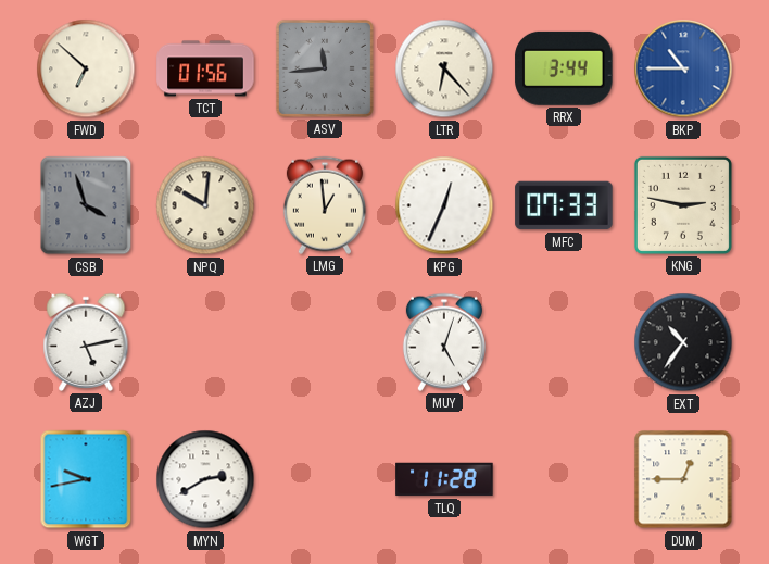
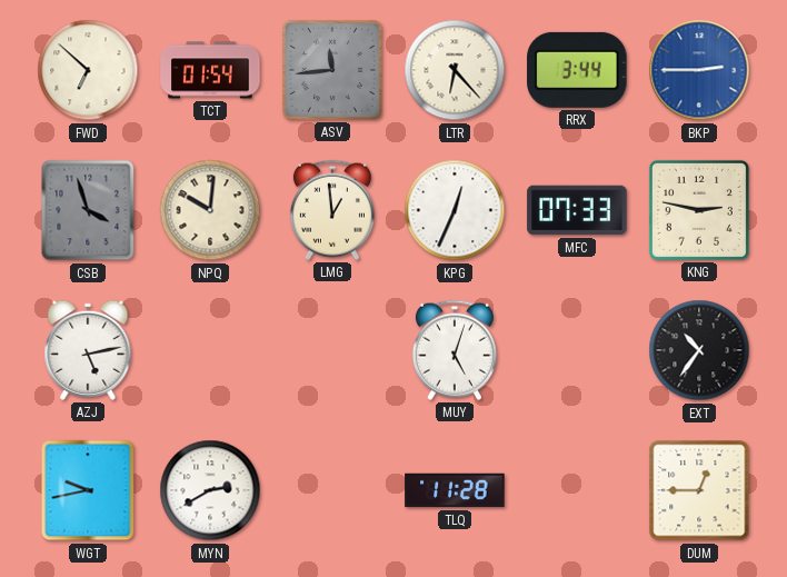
TCT: 01:56 -> 01:54
BKP: 10:45 -> 2:45
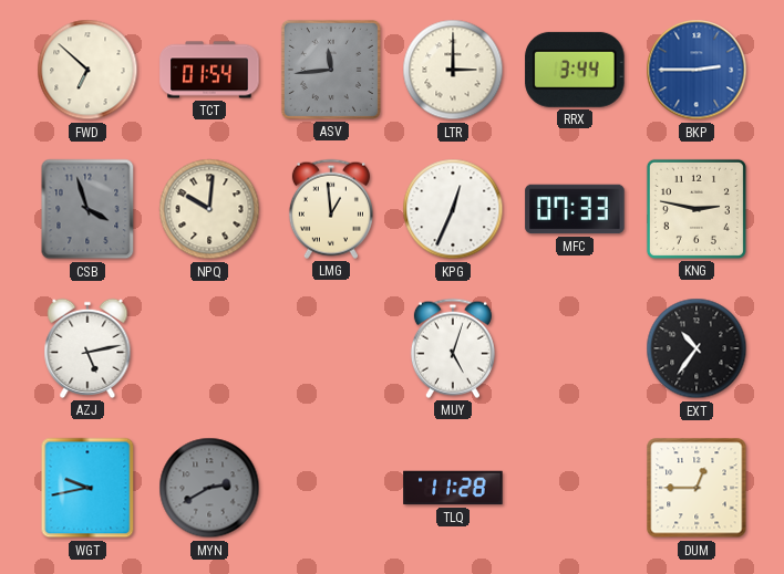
LTR: 6:23 -> 3:00
MYN dial: white -> grey
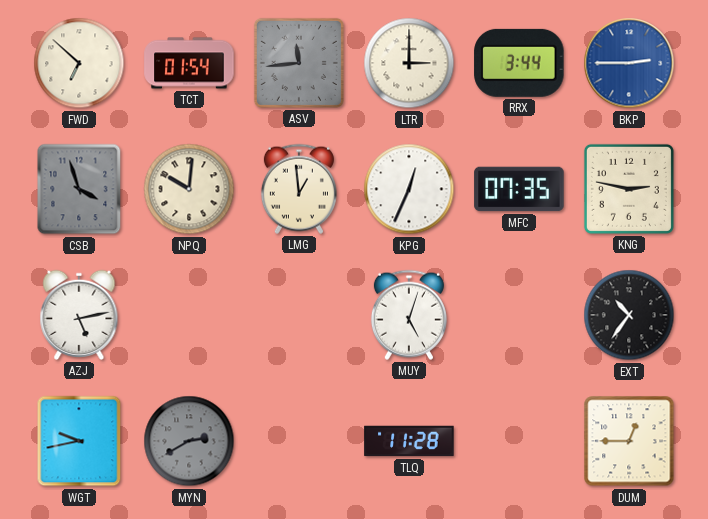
MFC: 07:33 -> 07:35
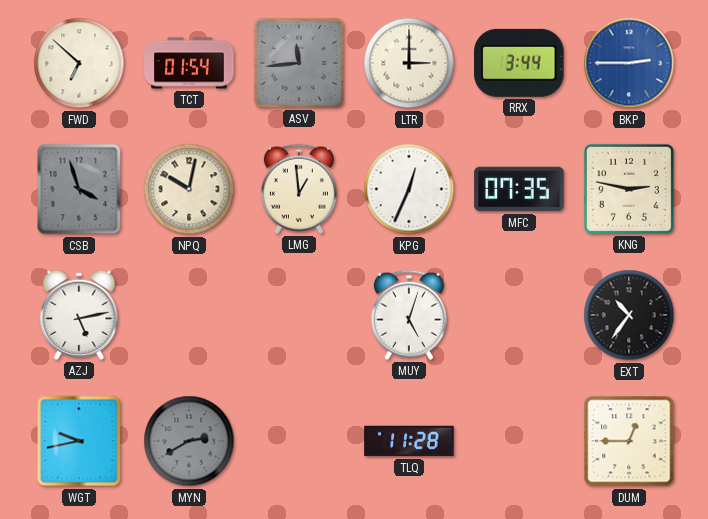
NPQ: 10:01 -> 10:02
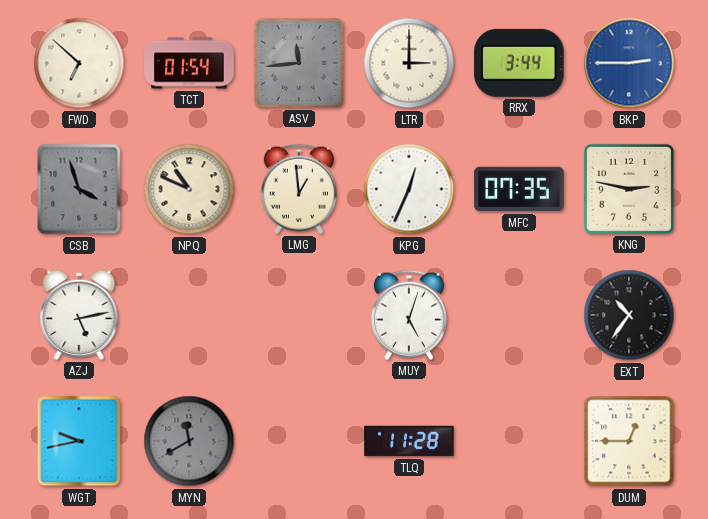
NPQ: 10:02 -> 10:49
MYN: 2:40 -> 11:40
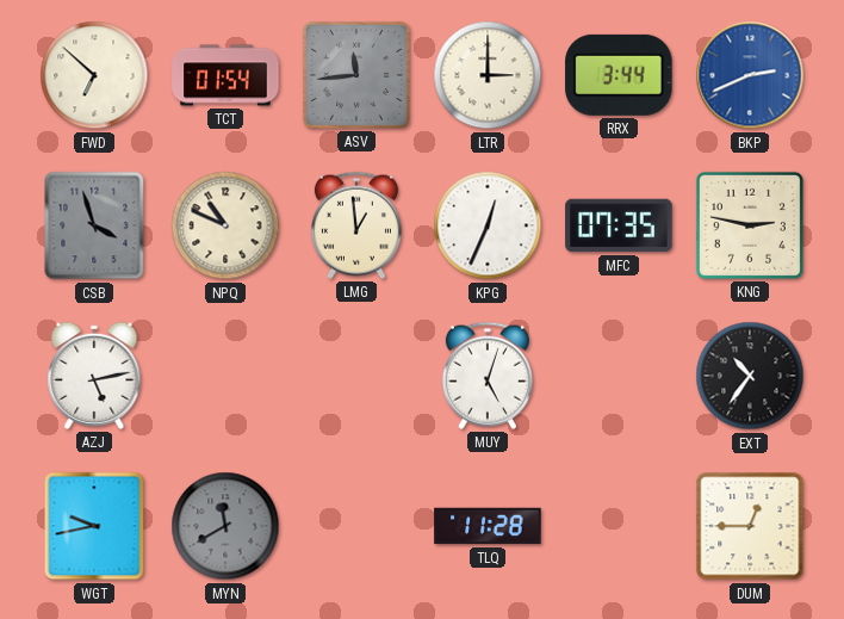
BKP: 2:45 -> 2:41
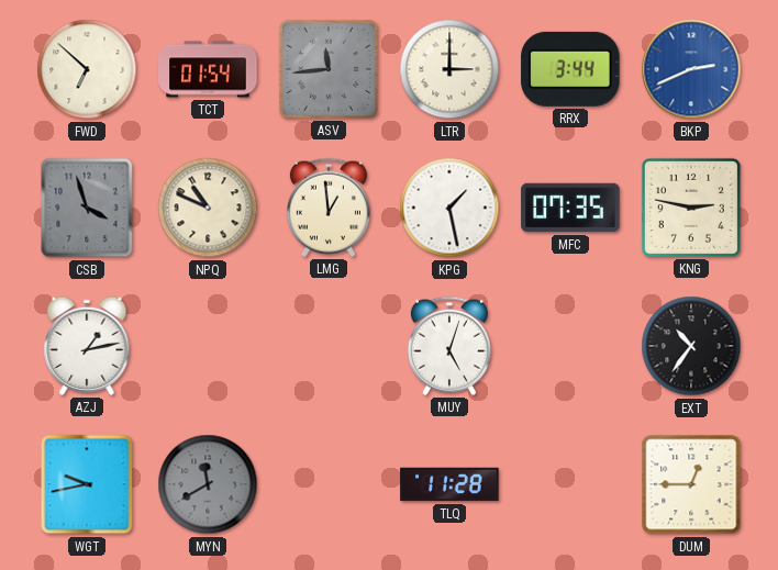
KPG: 12:34 -> 1:28
AZJ: 5:13 -> 1:13
